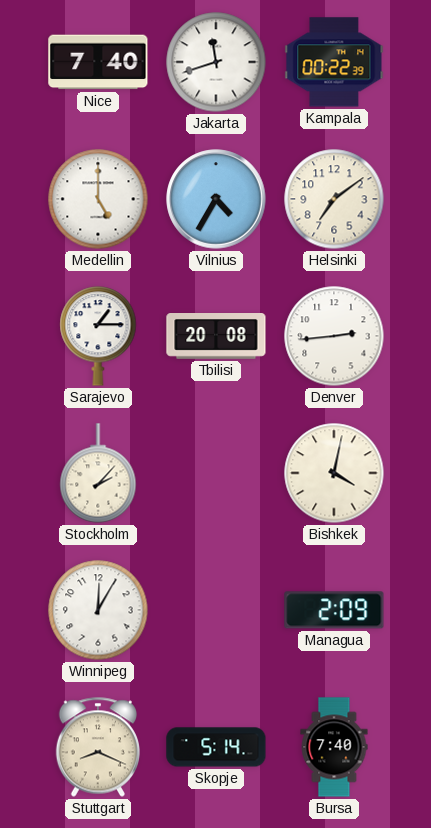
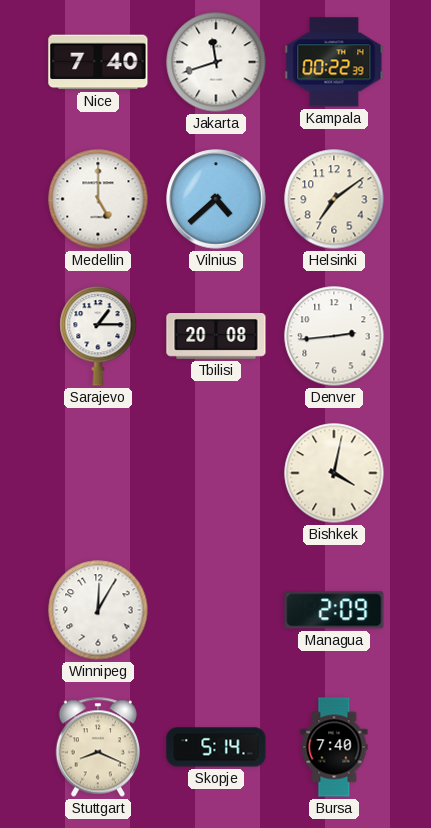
Vilnius: 4:35 -> 4:38
Stockholm: 2:07 -> none
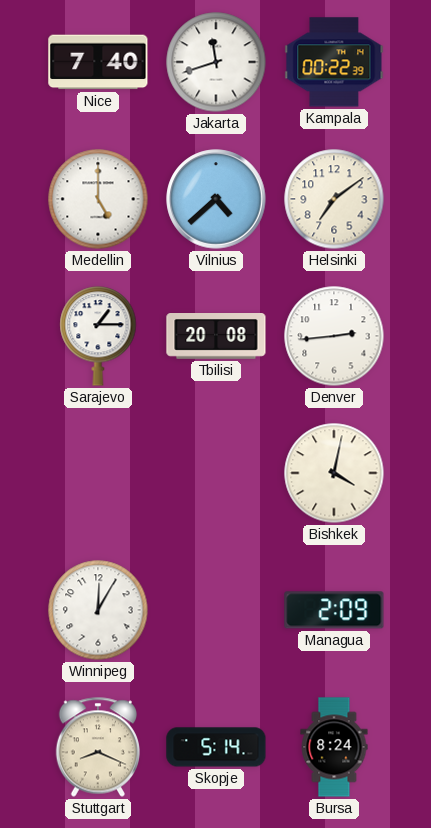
Bursa: 7:40 -> 8:24
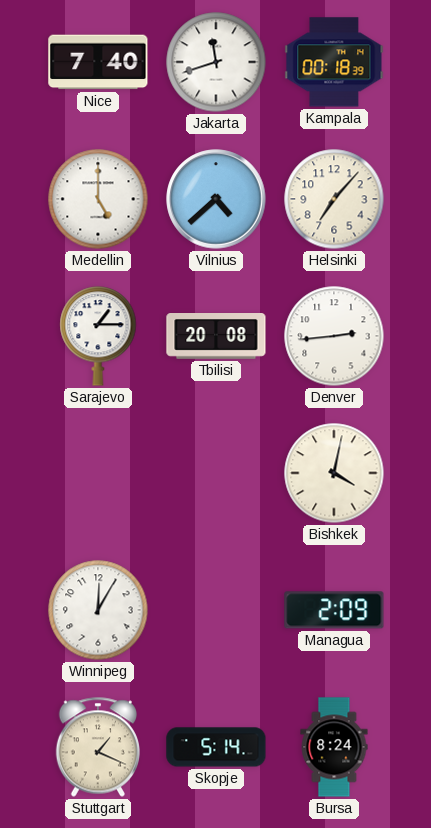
Kampala: 00:22 -> 00:18
Helsinki: 7:09 -> 7:07
Stuttgart: 8:19 -> 1:19
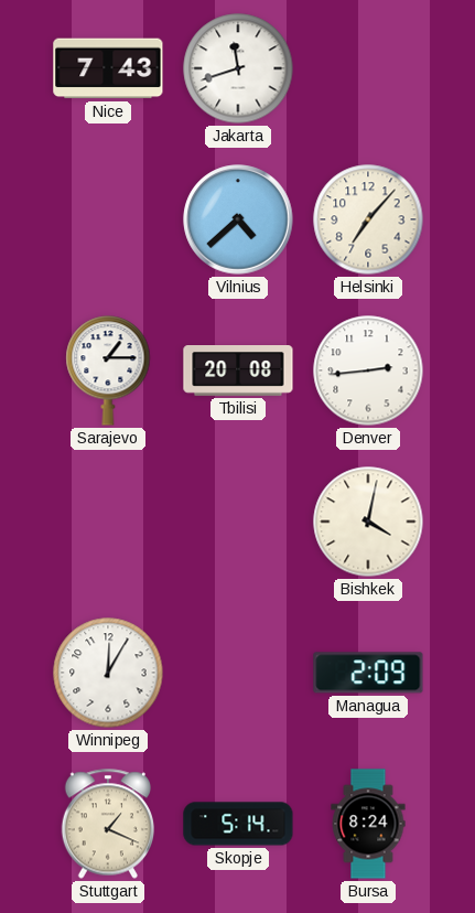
Nice: 7:40 -> 7:43
Kampala: 00:18 -> none
Medellin: 5:00 -> none
